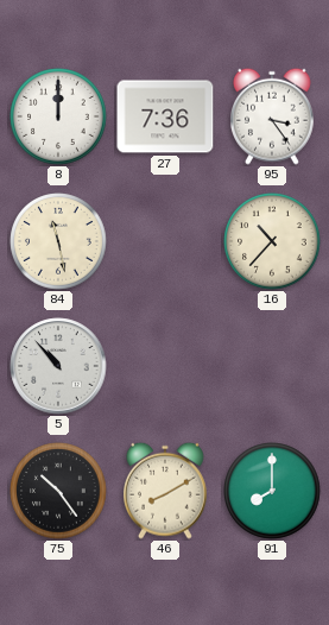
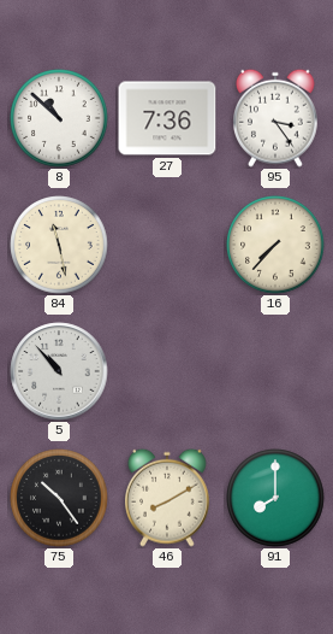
8: 12:00 -> 10:52
16: 10:37 -> 7:37
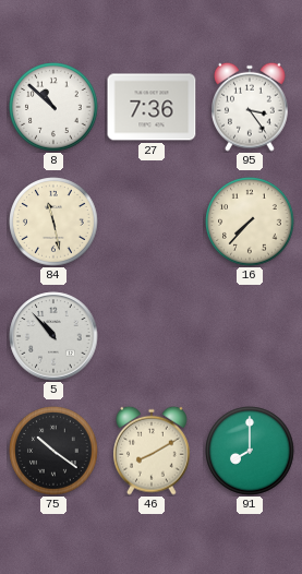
75: 10:24 -> 10:21
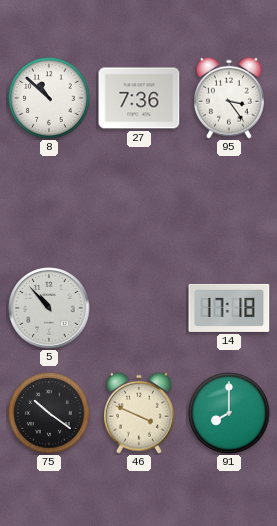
84: 11:28 -> none
16: 7:37 -> none
14: none -> 17:18
46: 8:10 -> 3:49
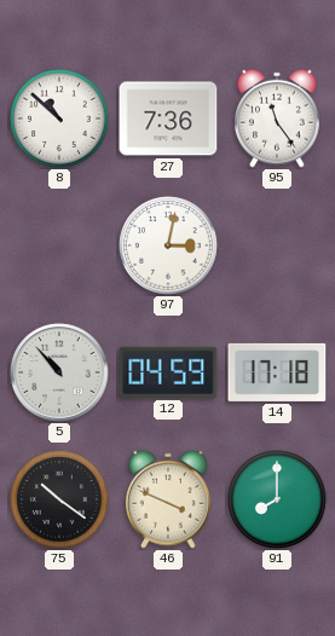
95: 3:24 -> 11:24
97: none -> 3:02
12: none -> 04:59
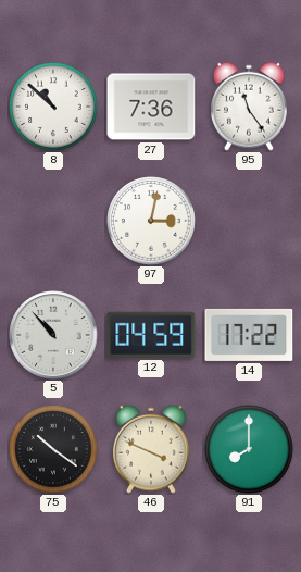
14: 17:18 -> 17:22
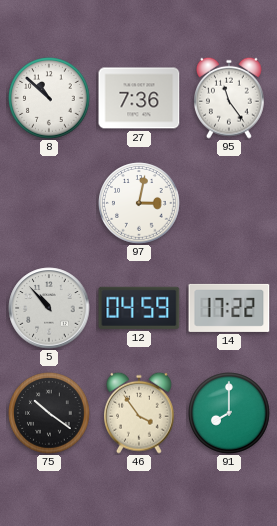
46: 3:49 -> 3:54
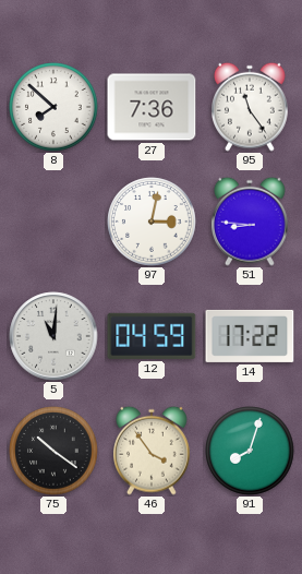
8: 10:52 -> 7:52
51: none -> 8:46
5: 10:53 -> 11:01
91: 8:00 -> 8:03
